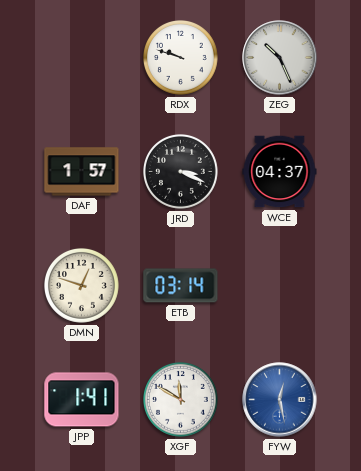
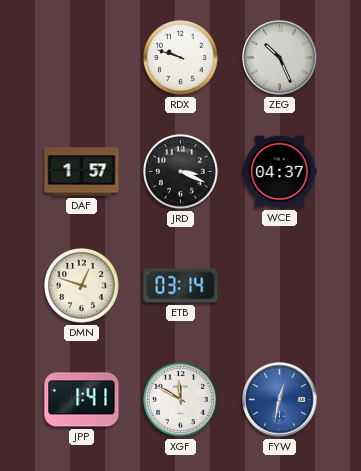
FYW: 12:28 -> 12:32
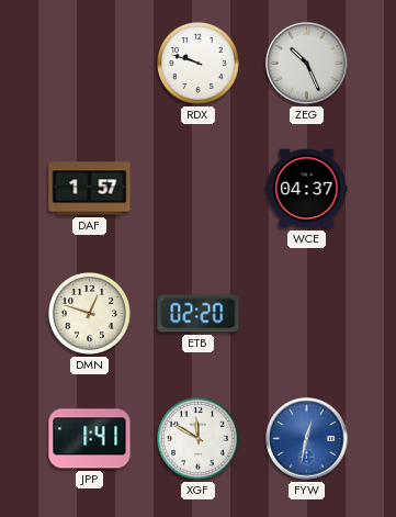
JRD: 3:19 -> none
ETB: 03:14 -> 02:20
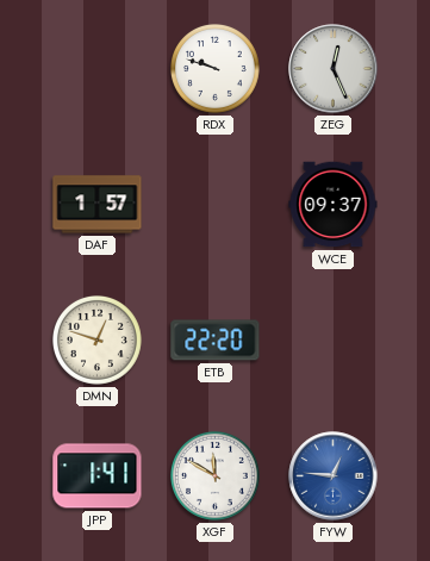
ZEG: 10:26 -> 12:26
WCE: 04:37 -> 09:37
ETB: 02:20 -> 22:20
FYW: 12:32 -> 12:46
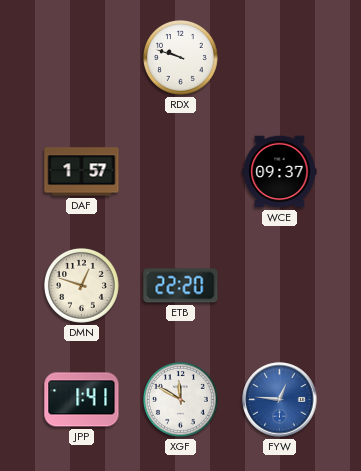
ZEG: 12:26 -> none
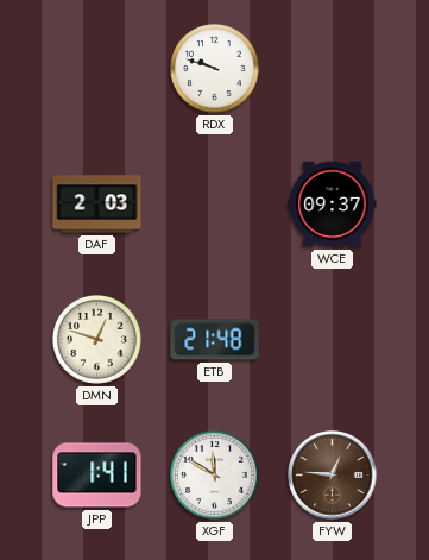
DAF: 1:57 -> 2:03
ETB: 22:20 -> 21:48
FYW dial: blue -> brown
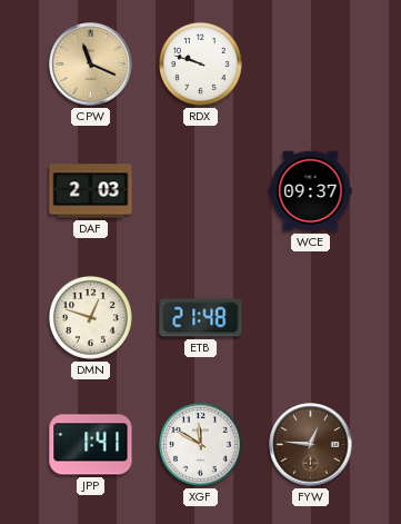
CPW: none -> 11:19
